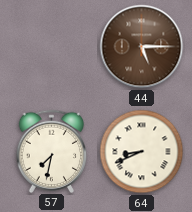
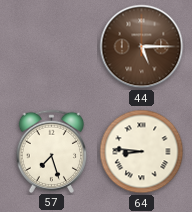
57: 7:32 -> 7:27
64: 8:41 -> 8:46
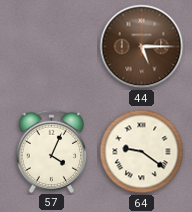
57: 7:27 -> 4:04
64: 8:46 -> 9:21
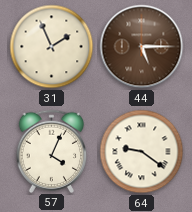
31: none -> 1:56
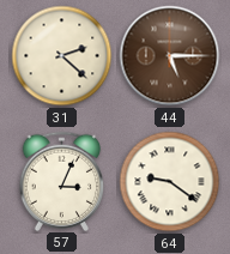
31: 1:56 -> 2:22
57: 4:04 -> 3:04
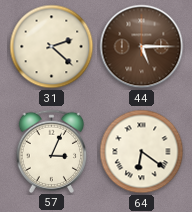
64: 9:21 -> 6:21
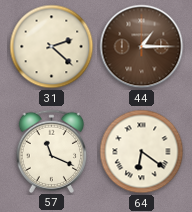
44: 5:15 -> 1:15
57: 3:04 -> 11:19
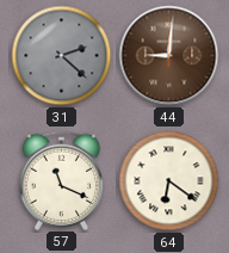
31 dial: cream -> grey
44: 1:15 -> 9:01
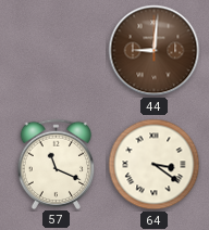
31: 2:22 -> none
64: 6:21 -> 3:21
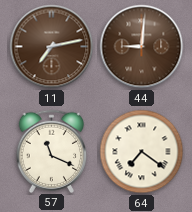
11: none -> 7:13
64: 3:21 -> 7:21
